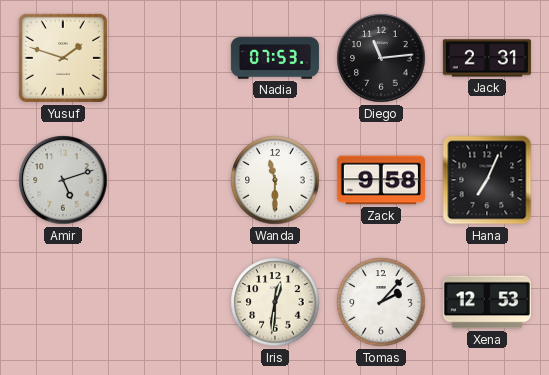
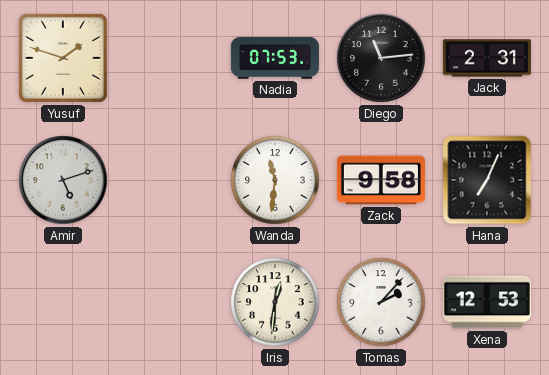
Wanda: 11:30 -> 11:31
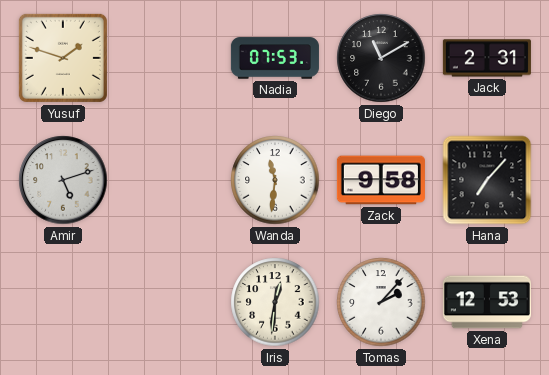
Diego: 11:14 -> 11:10
Hana: 7:04 -> 7:07
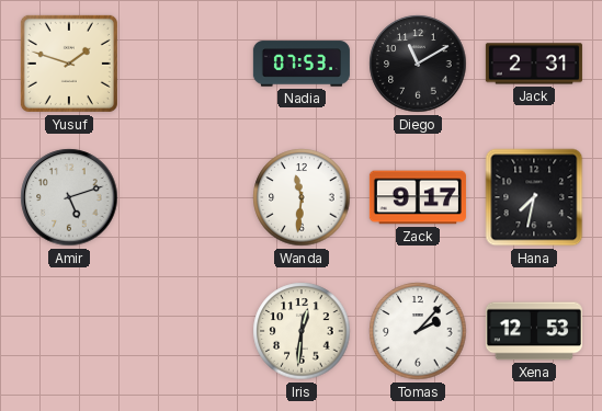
Zack: 9:58 -> 9:17
Hana: 7:07 -> 7:32
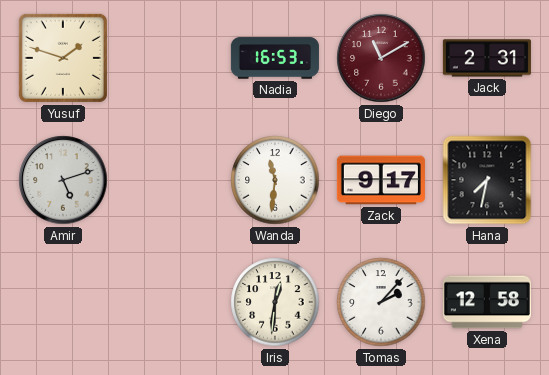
Nadia: 07:53 -> 16:53
Diego dial: black -> burgundy
Xena: 12:53 -> 12:58
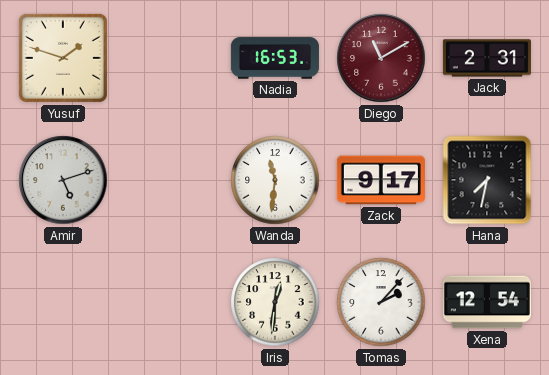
Xena: 12:58 -> 12:54
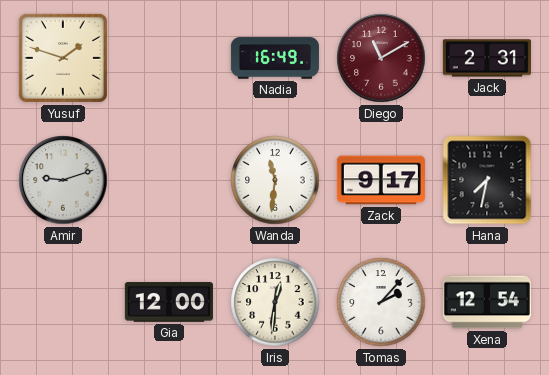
Nadia: 16:53 -> 16:49
Amir: 5:12 -> 9:12
Gia: none -> 12:00
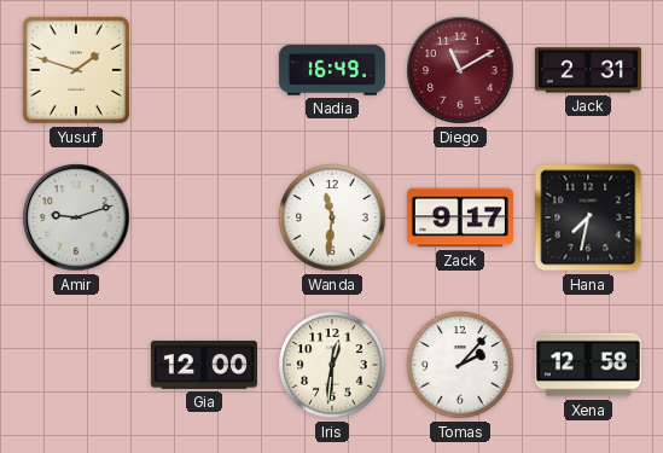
Xena: 12:54 -> 12:58
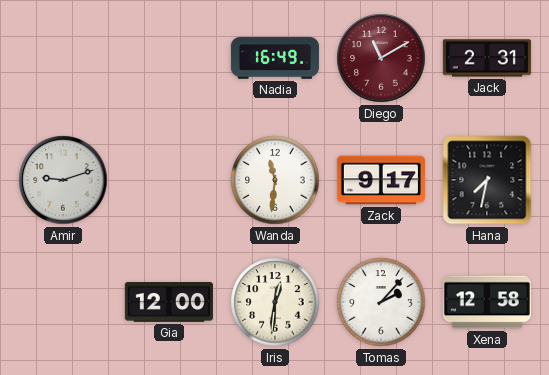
Yusuf: 1:48 -> none
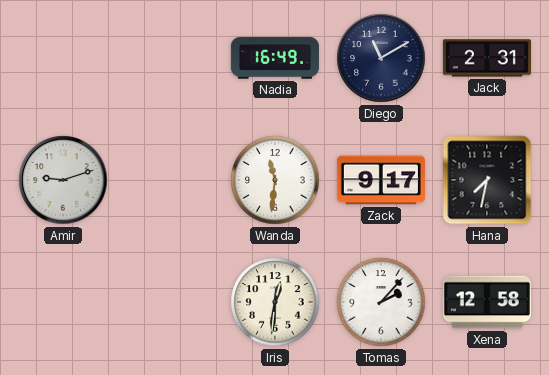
Diego dial: burgundy -> navy
Gia: 12:00 -> none
